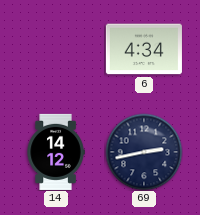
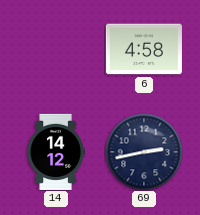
6: 4:34 -> 4:58
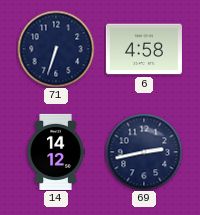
71: none -> 6:33
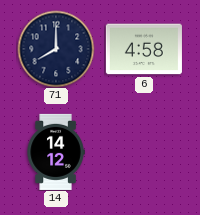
71: 6:33 -> 8:00
69: 2:43 -> none
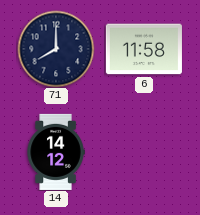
6: 4:58 -> 11:58
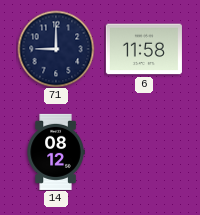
71: 8:00 -> 9:00
14: 14:12 -> 08:12
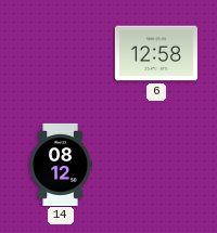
71: 9:00 -> none
6: 11:58 -> 12:58
